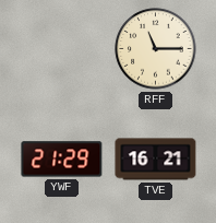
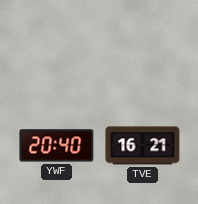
RFF: 11:15 -> none
YWF: 21:29 -> 20:40
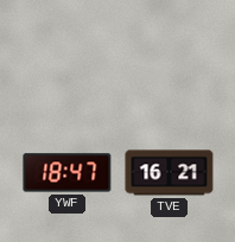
YWF: 20:40 -> 18:47
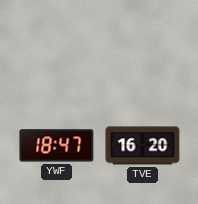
TVE: 16:21 -> 16:20
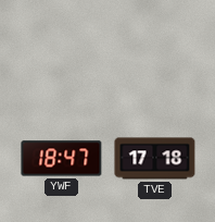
TVE: 16:20 -> 17:18
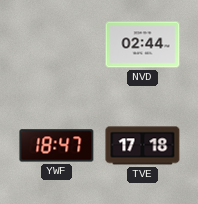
NVD: none -> 02:44
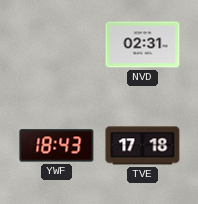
NVD: 02:44 -> 02:31
YWF: 18:47 -> 18:43
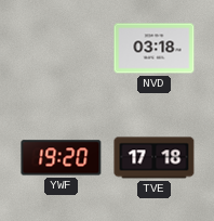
NVD: 02:31 -> 03:18
YWF: 18:43 -> 19:20
